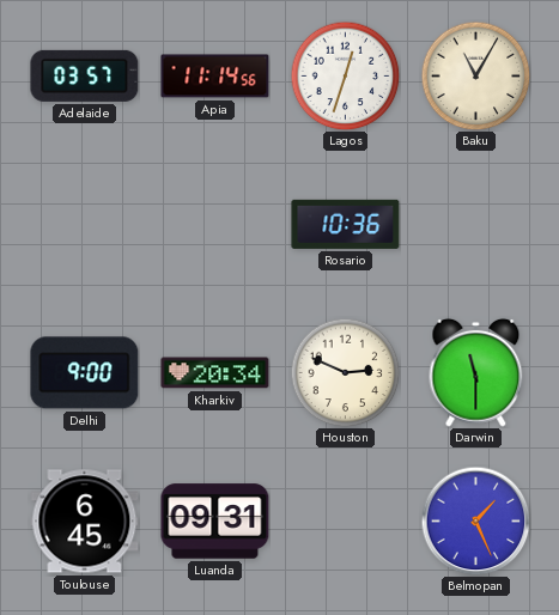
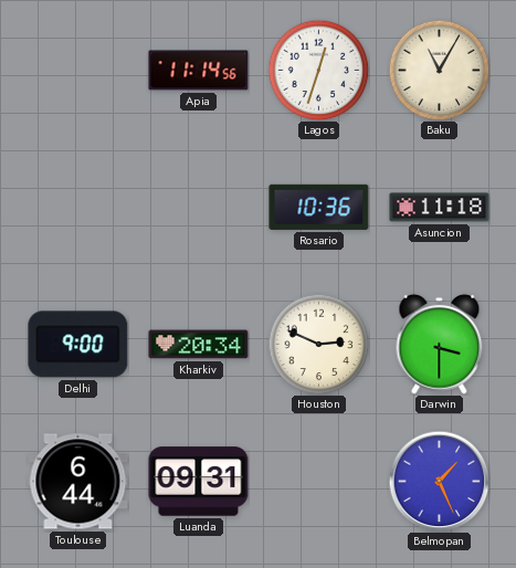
Adelaide: 03:57 -> none
Asuncion: none -> 11:18
Darwin: 11:30 -> 3:30
Toulouse: 6:45 -> 6:44
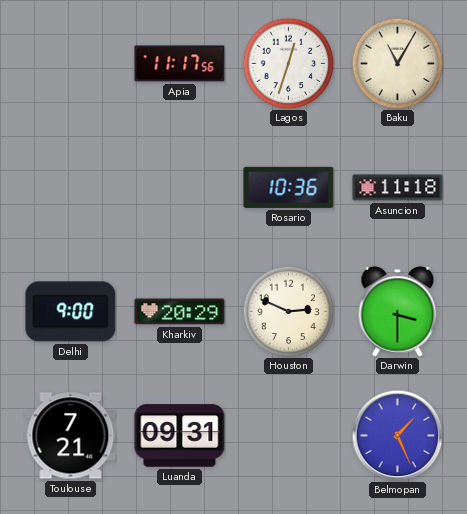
Apia: 11:14 -> 11:17
Kharkiv: 20:34 -> 20:29
Toulouse: 6:44 -> 7:21
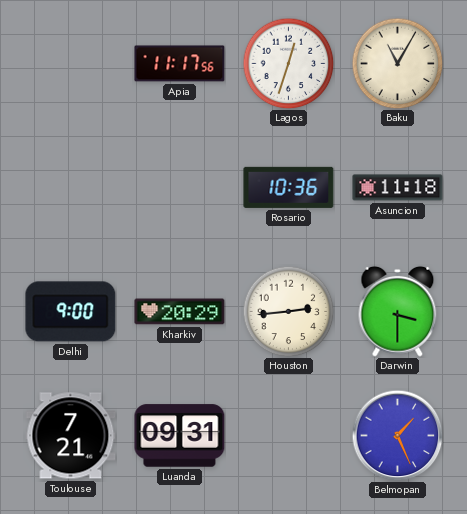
Houston: 2:49 -> 2:44
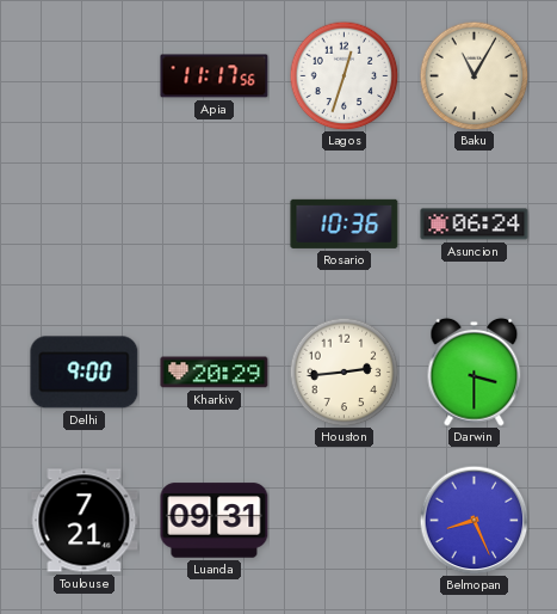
Asuncion: 11:18 -> 06:24
Belmopan: 1:26 -> 8:26
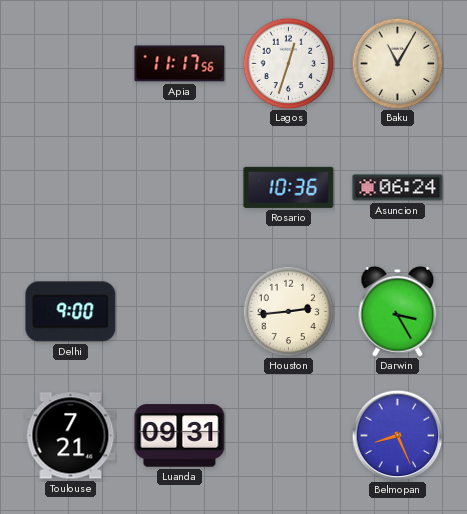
Kharkiv: 20:29 -> none
Darwin: 3:30 -> 3:25
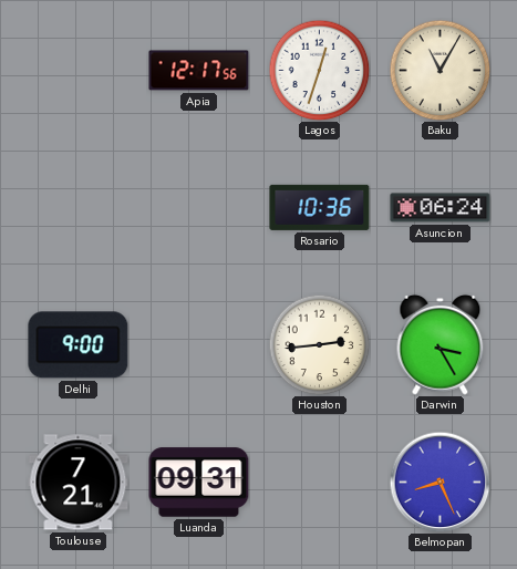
Apia: 11:17 -> 12:17
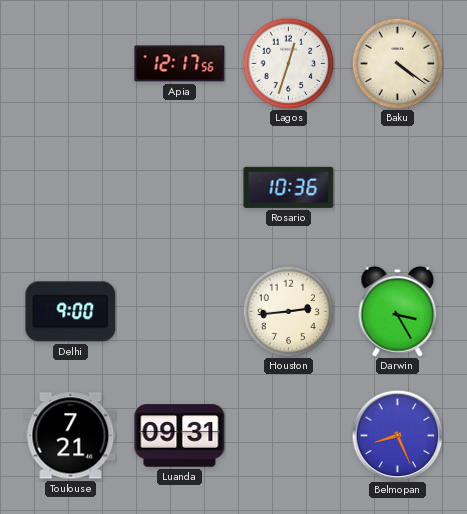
Baku: 11:05 -> 4:21
Asuncion: 06:24 -> none
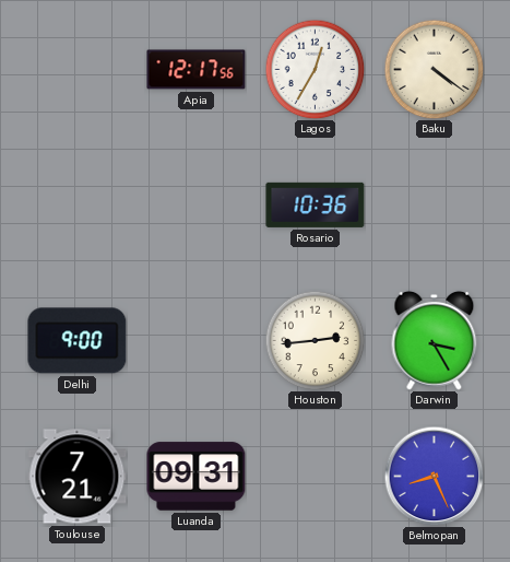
Lagos: 12:33 -> 12:35
